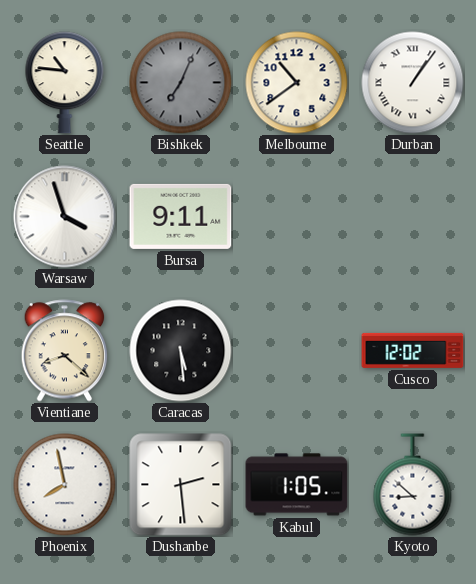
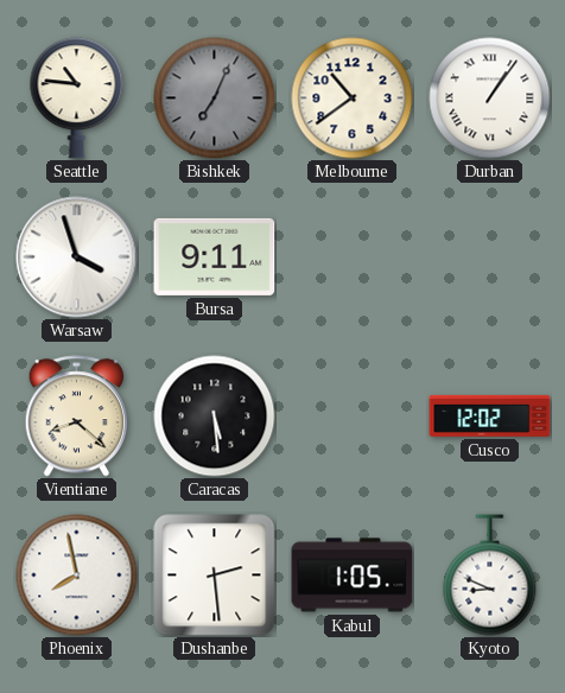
Kyoto: 8:52 -> 8:49
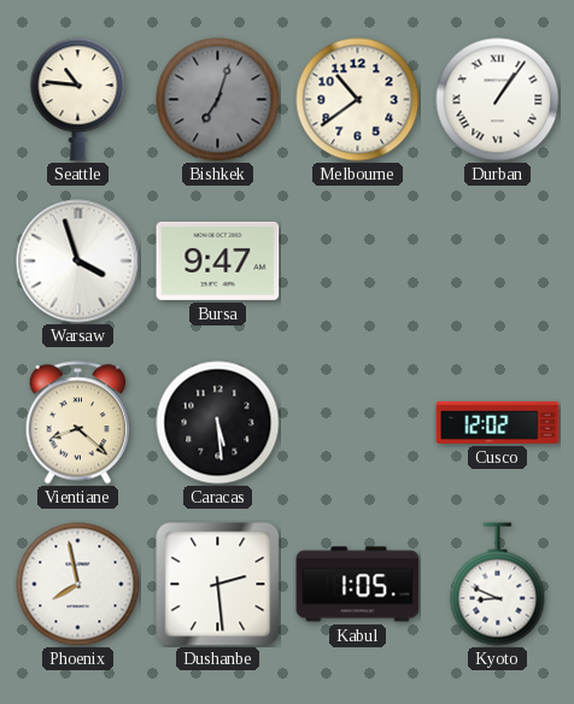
Bishkek: 7:04 -> 7:03
Bursa: 9:11 -> 9:47
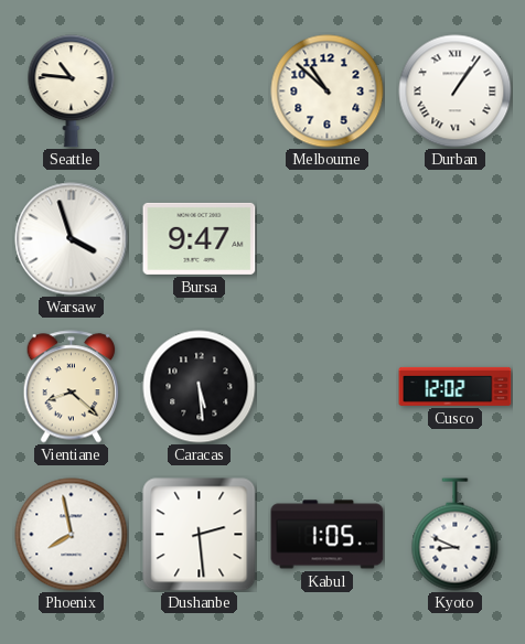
Bishkek: 7:03 -> none
Melbourne: 10:39 -> 10:52
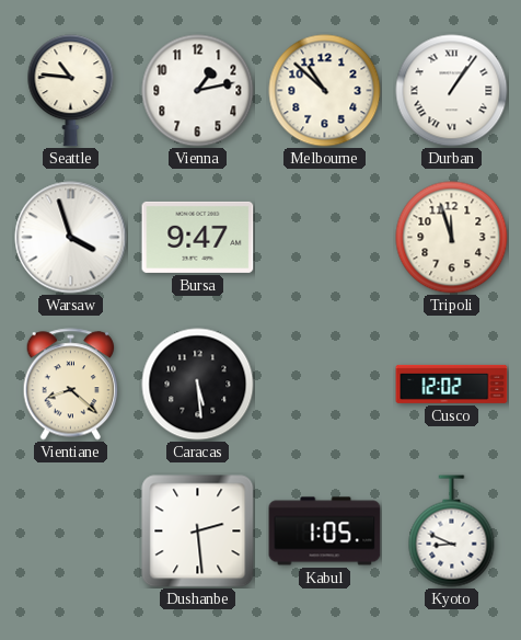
Vienna: none -> 1:13
Tripoli: none -> 11:57
Phoenix: 7:58 -> none
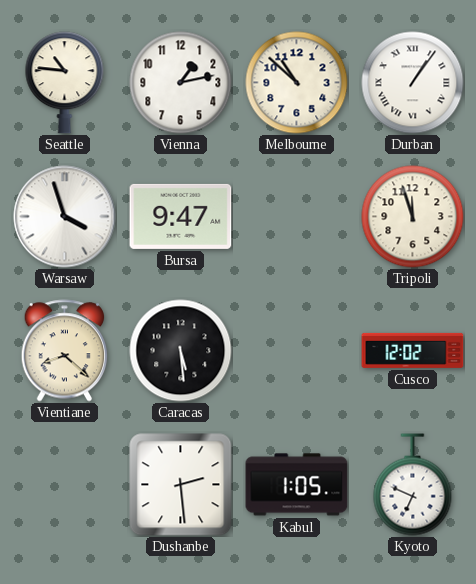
Kyoto: 8:49 -> 6:49
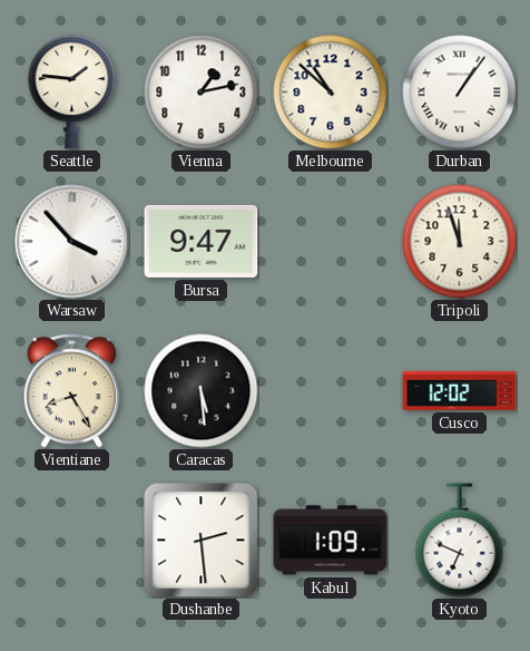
Seattle: 10:46 -> 1:46
Warsaw: 3:57 -> 3:53
Vientiane: 8:22 -> 8:25
Kabul: 1:05 -> 1:09
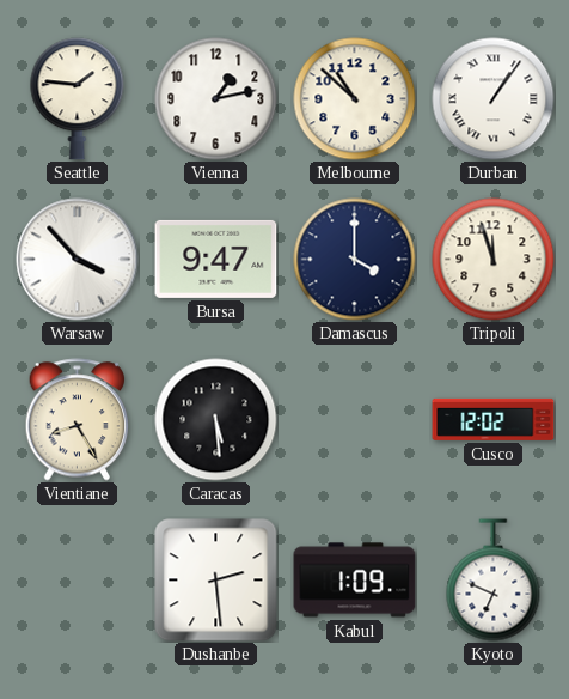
Damascus: none -> 4:00
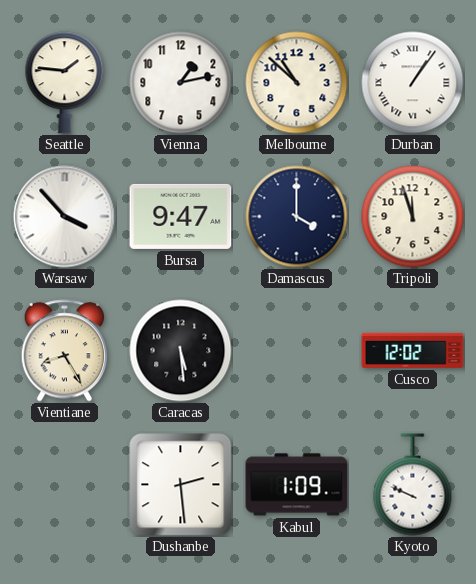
Kyoto: 6:49 -> 9:49
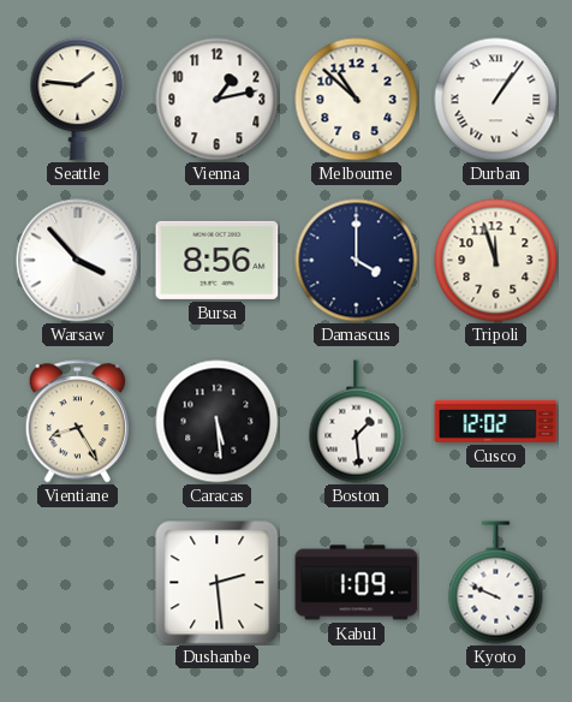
Bursa: 9:47 -> 8:56
Boston: none -> 1:29
